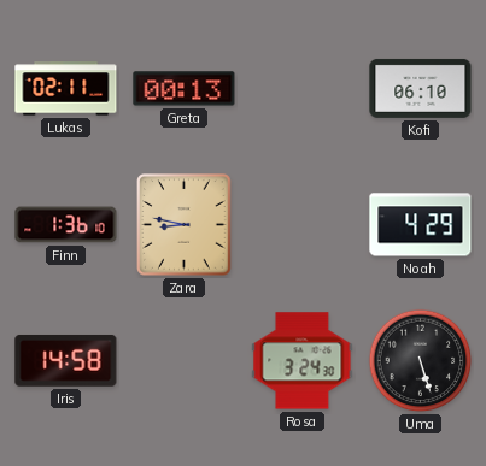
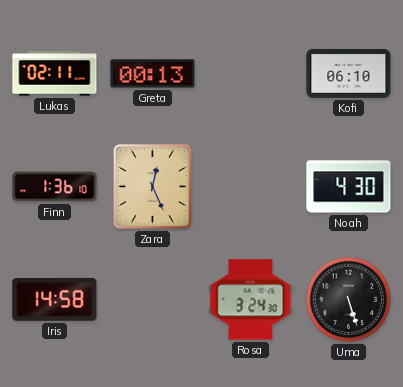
Zara: 8:47 -> 12:26
Noah: 4:29 -> 4:30
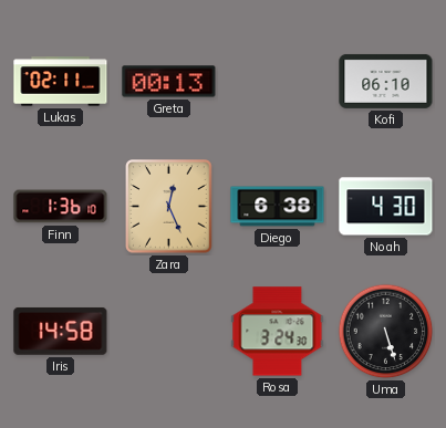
Diego: none -> 6:38
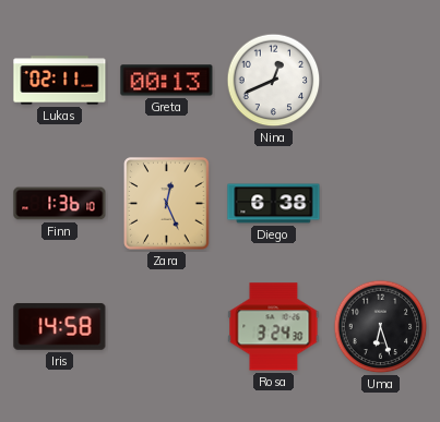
Nina: none -> 12:41
Kofi: 06:10 -> none
Noah: 4:30 -> none
Uma: 5:27 -> 6:27
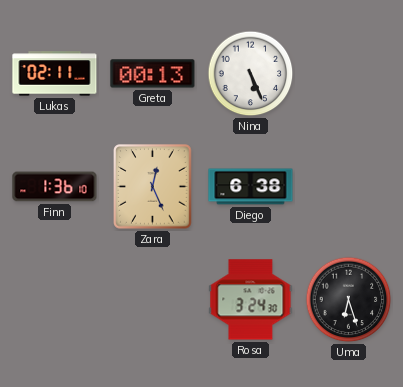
Nina: 12:41 -> 5:26
Iris: 14:58 -> none
